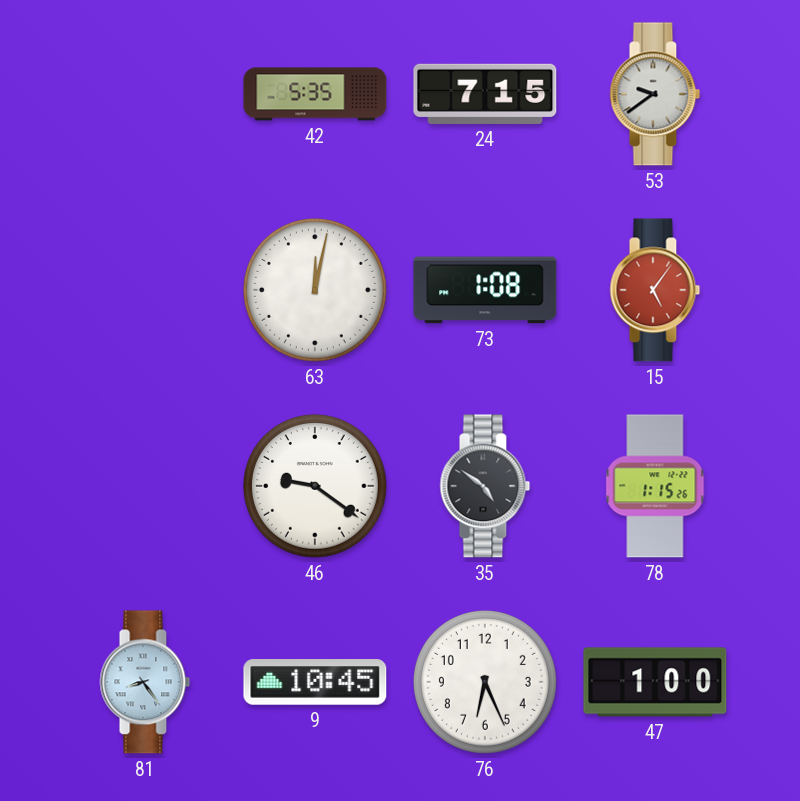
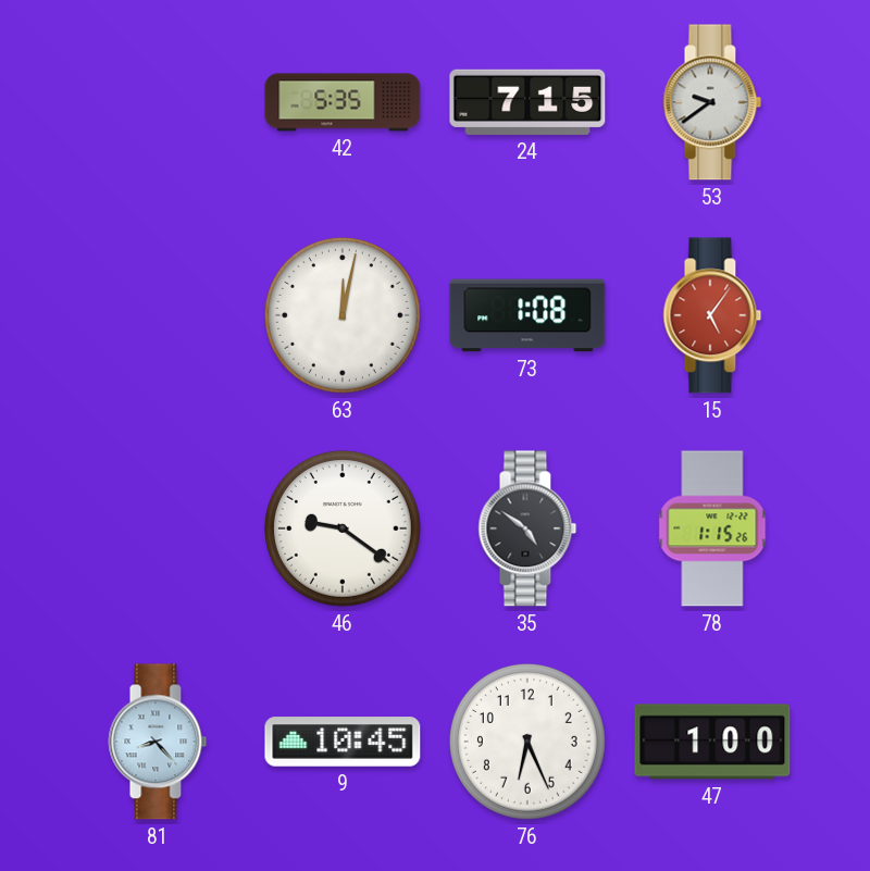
81: 8:24 -> 8:23
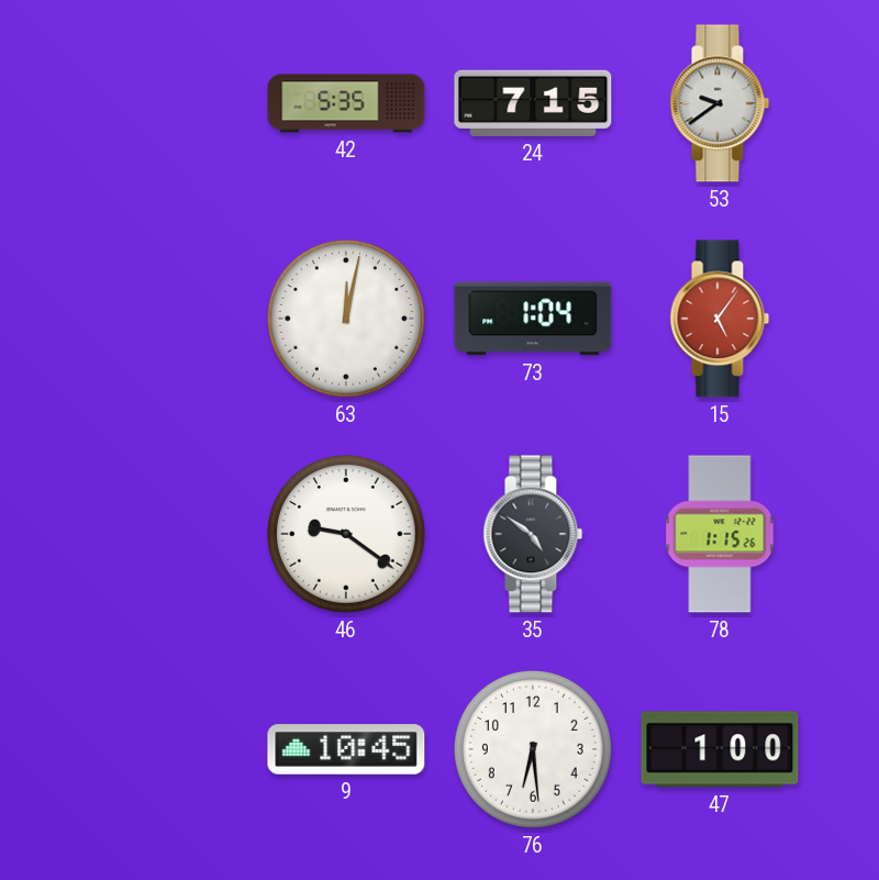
73: 1:08 -> 1:04
81: 8:23 -> none
76: 6:26 -> 6:29
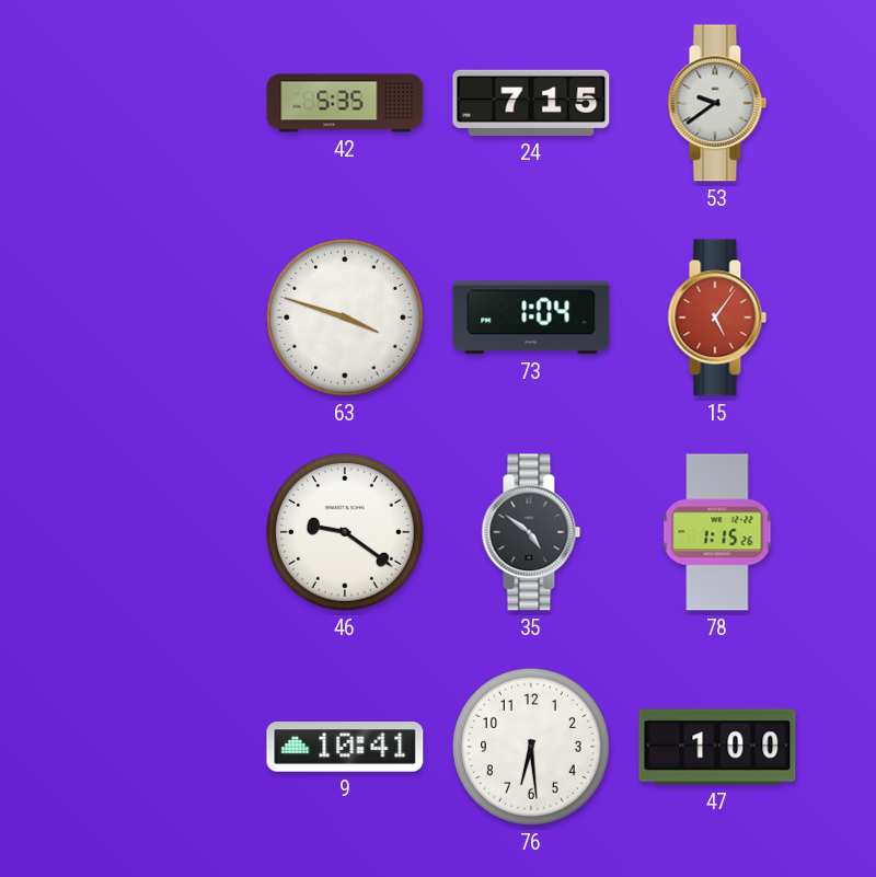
63: 12:02 -> 3:48
9: 10:45 -> 10:41
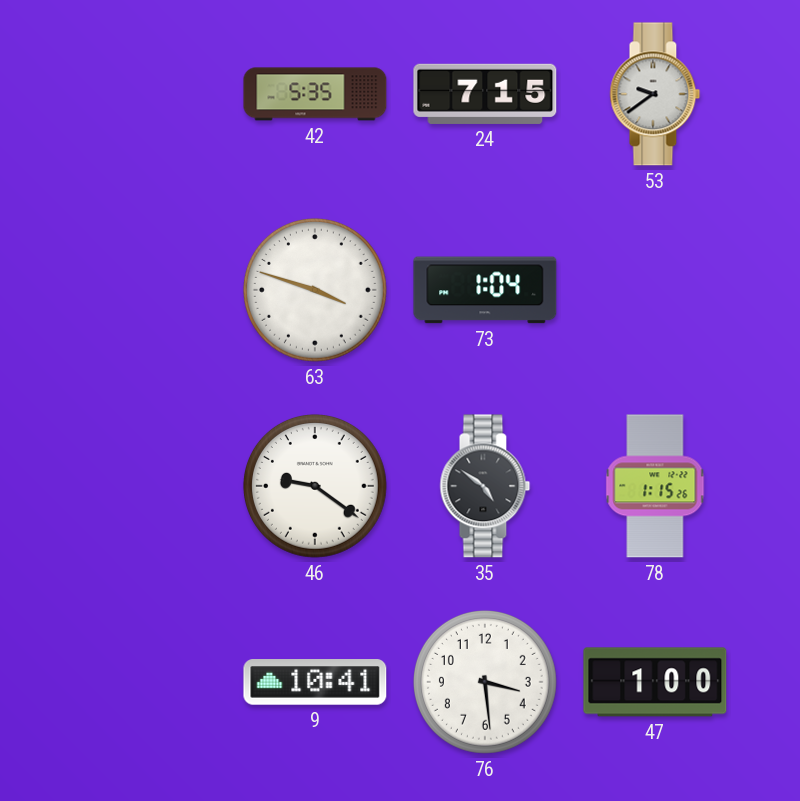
15: 5:06 -> none
76: 6:29 -> 3:29
